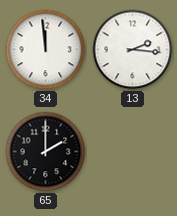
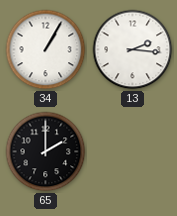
34: 11:59 -> 1:05
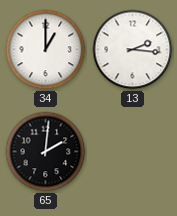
34: 1:05 -> 1:00
65: 2:00 -> 2:01
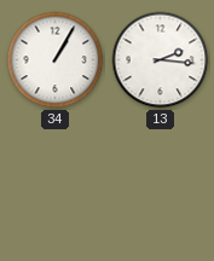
34: 1:00 -> 1:05
65: 2:01 -> none
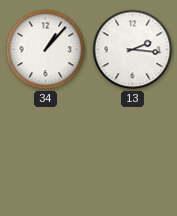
34: 1:05 -> 1:07
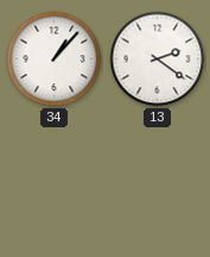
13: 2:16 -> 2:21
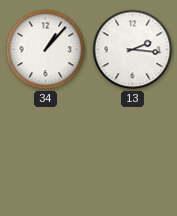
13: 2:21 -> 2:16
